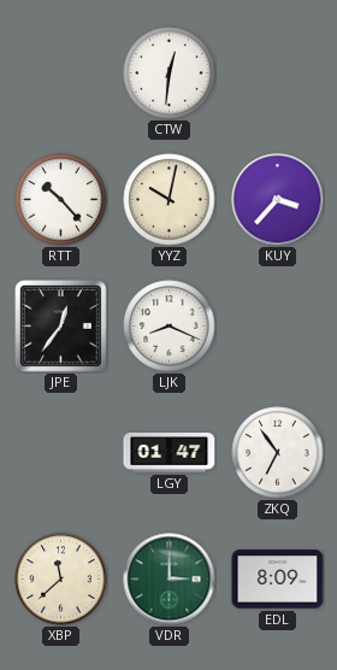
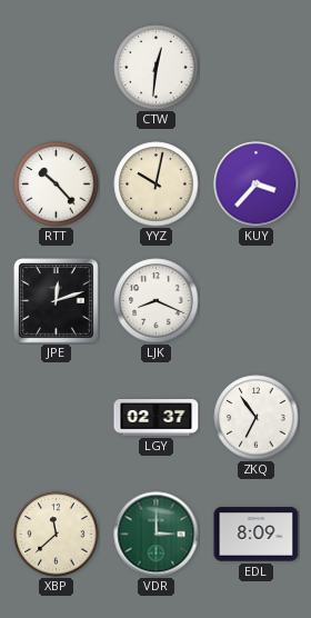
JPE: 12:36 -> 12:12
LGY: 01:47 -> 02:37
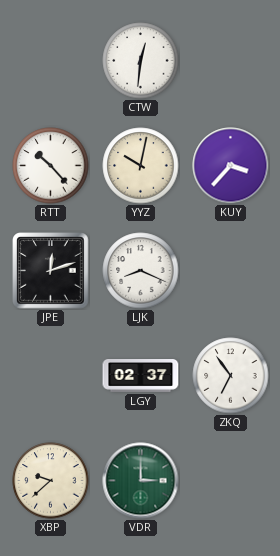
XBP: 11:38 -> 9:38
EDL: 8:09 -> none
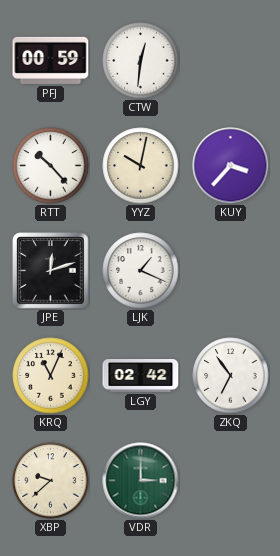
PFJ: none -> 00:59
LJK: 8:19 -> 1:19
KRQ: none -> 11:04
LGY: 02:37 -> 02:42
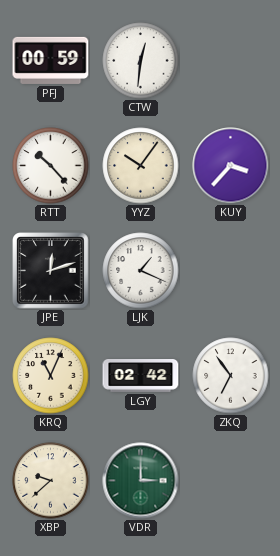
YYZ: 10:02 -> 10:06
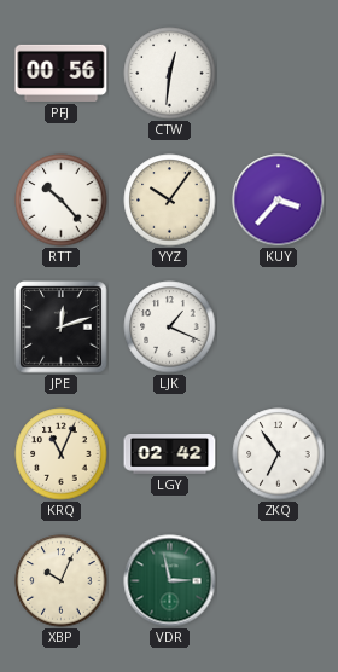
PFJ: 00:59 -> 00:56
XBP: 9:38 -> 10:04
VDR: 3:00 -> 2:58
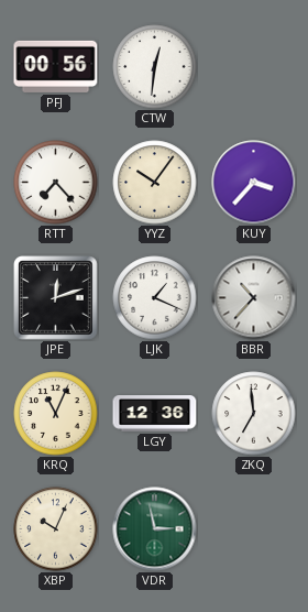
RTT: 10:23 -> 7:23
BBR: none -> 10:37
LGY: 02:42 -> 12:36
ZKQ: 6:54 -> 6:59
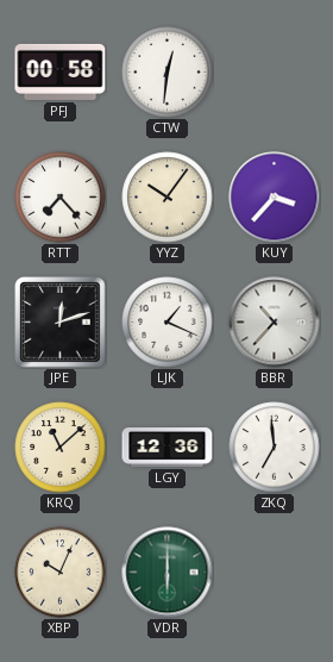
PFJ: 00:56 -> 00:58
KRQ: 11:04 -> 11:08
VDR: 2:58 -> 6:00
